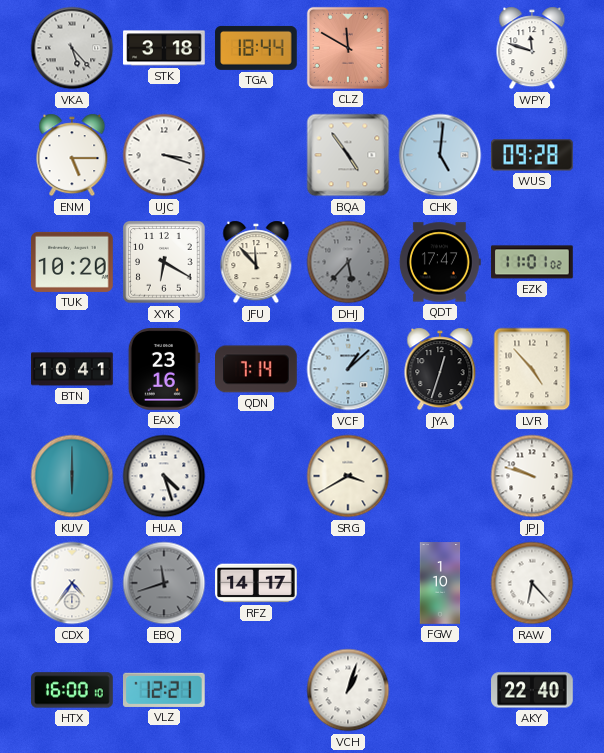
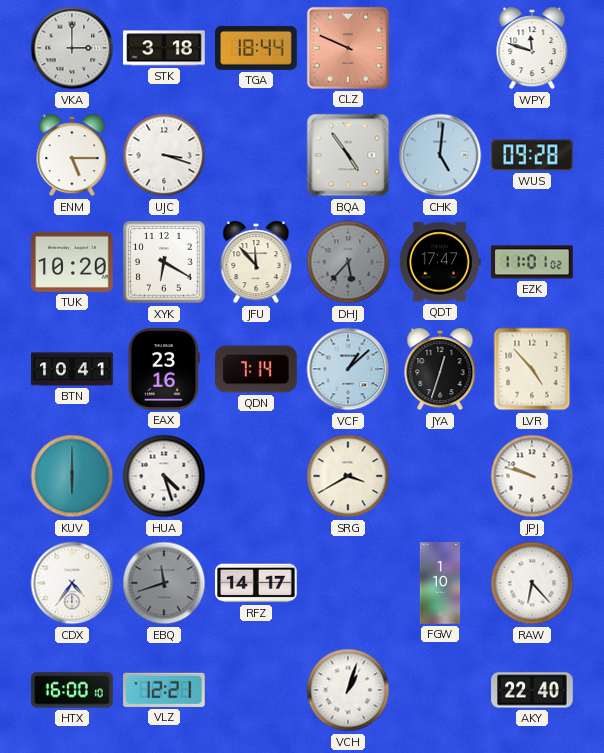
VKA: 5:23 -> 3:00
CLZ: 11:50 -> 9:49
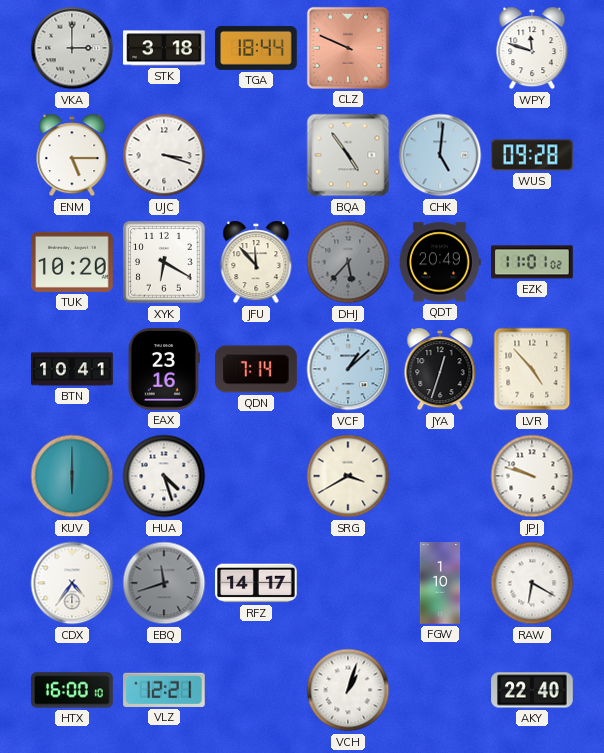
QDT: 17:47 -> 20:49
RAW: 6:23 -> 6:20
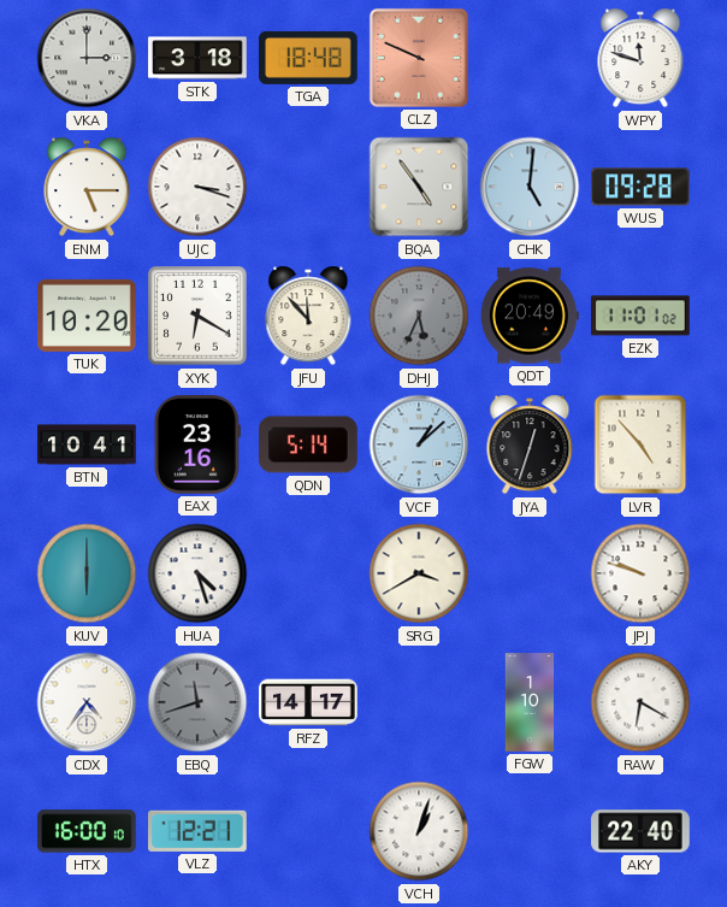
TGA: 18:44 -> 18:48
DHJ: 5:37 -> 5:34
QDN: 7:14 -> 5:14
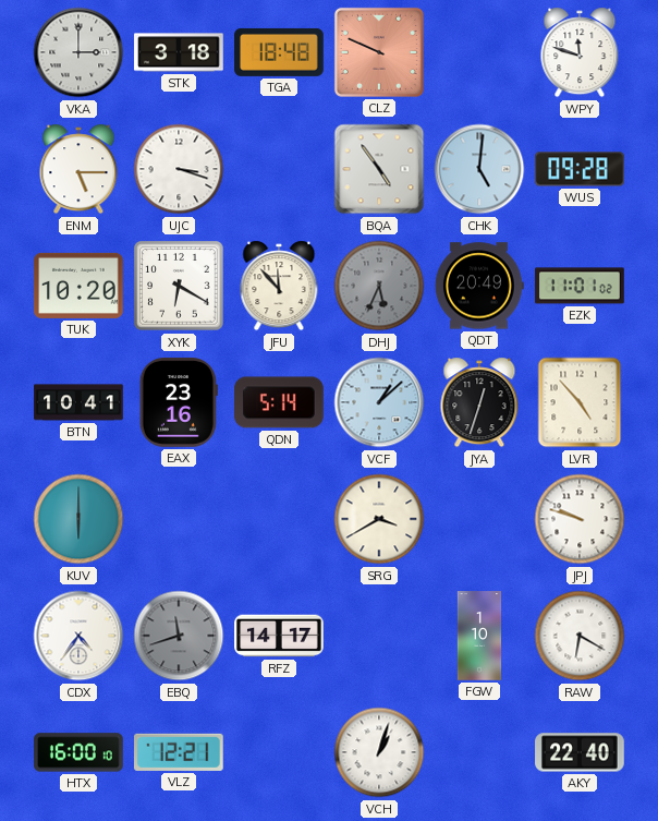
HUA: 4:27 -> none
